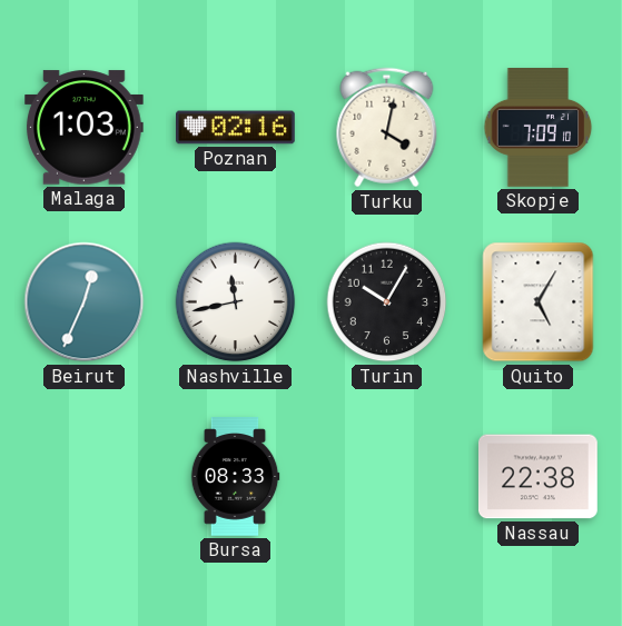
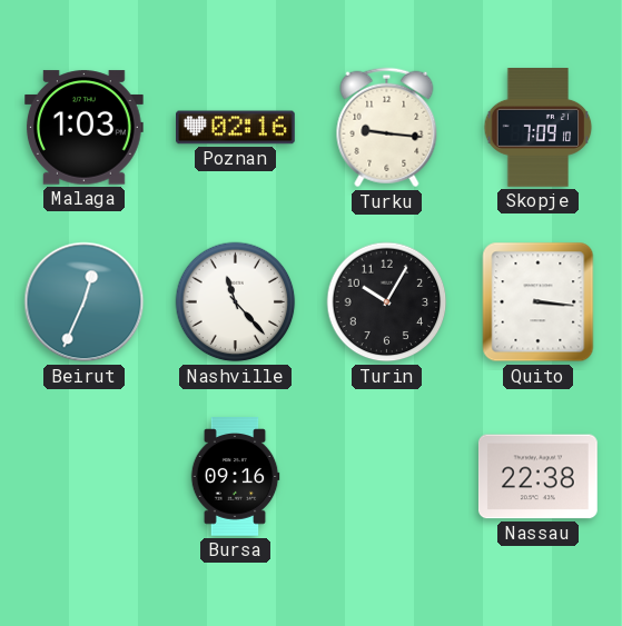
Turku: 4:02 -> 9:16
Nashville: 11:43 -> 11:23
Quito: 5:05 -> 3:16
Bursa: 08:33 -> 09:16
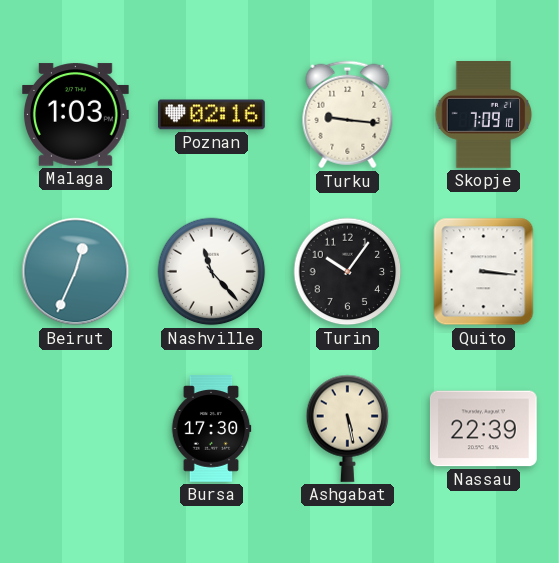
Turin: 10:05 -> 10:06
Bursa: 09:16 -> 17:30
Ashgabat: none -> 5:28
Nassau: 22:38 -> 22:39
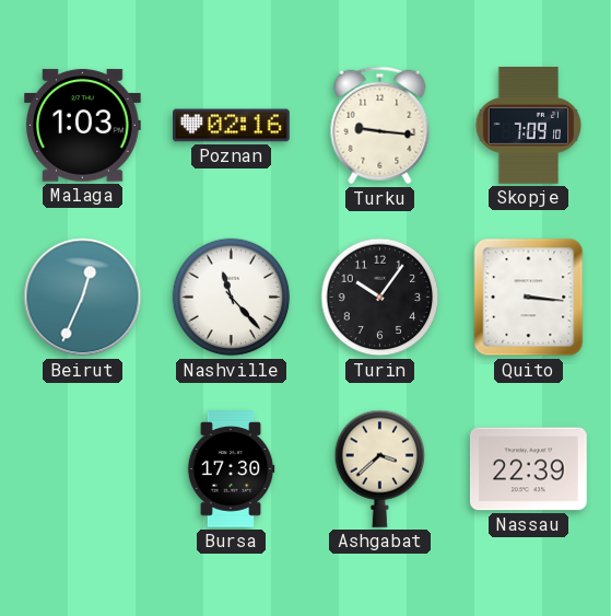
Ashgabat: 5:28 -> 3:38
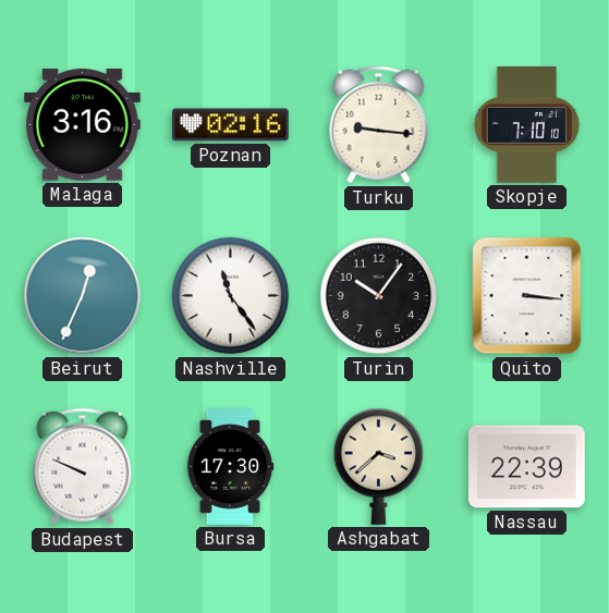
Malaga: 1:03 -> 3:16
Skopje: 7:09 -> 7:10
Nashville: 11:23 -> 11:24
Budapest: none -> 9:49
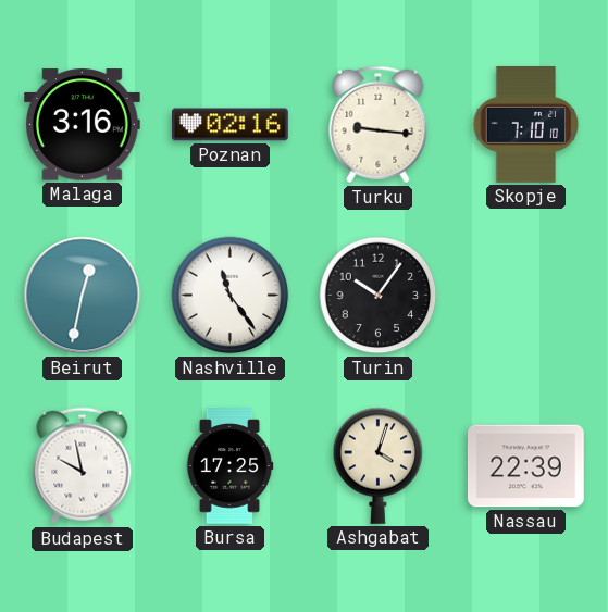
Beirut: 12:34 -> 12:32
Quito: 3:16 -> none
Budapest: 9:49 -> 9:58
Bursa: 17:30 -> 17:25
Ashgabat: 3:38 -> 4:03
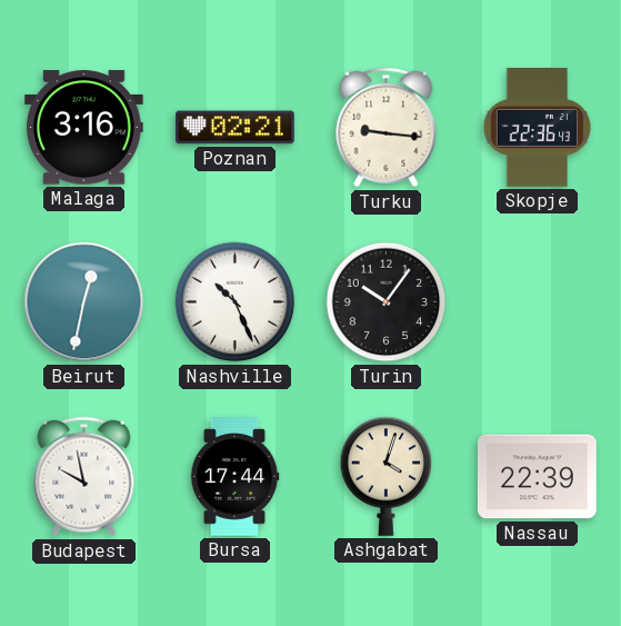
Poznan: 02:16 -> 02:21
Skopje: 7:10 -> 22:36
Nashville: 11:24 -> 10:26
Bursa: 17:25 -> 17:44
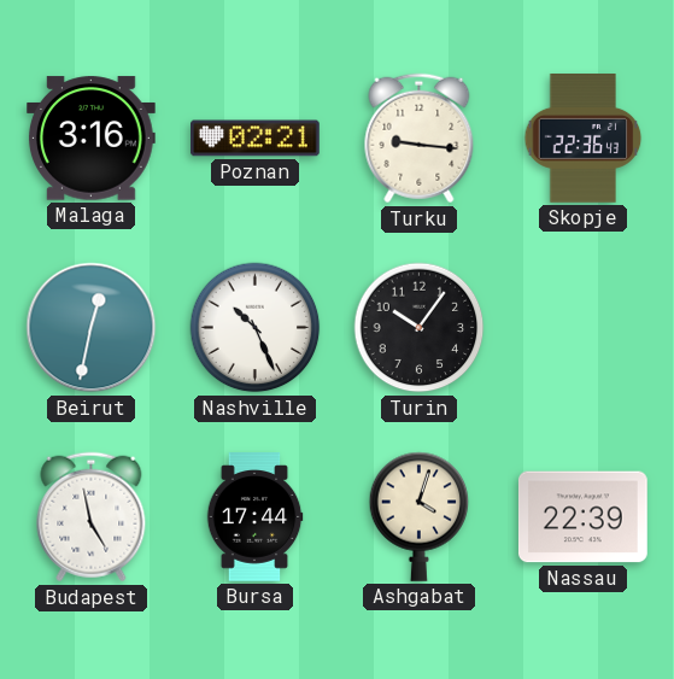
Budapest: 9:58 -> 4:58
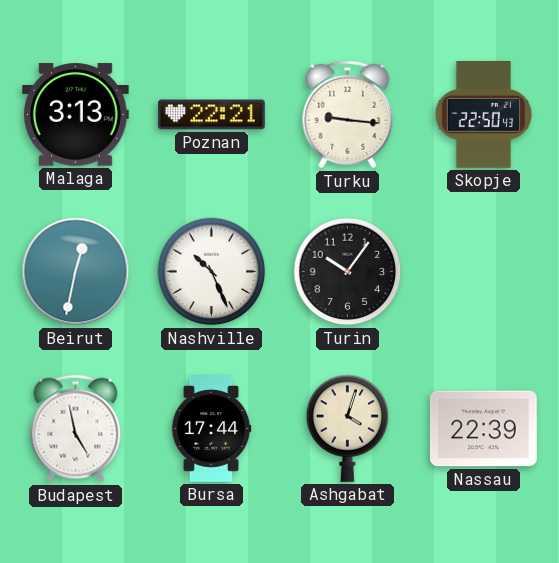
Malaga: 3:16 -> 3:13
Poznan: 02:21 -> 22:21
Skopje: 22:36 -> 22:50
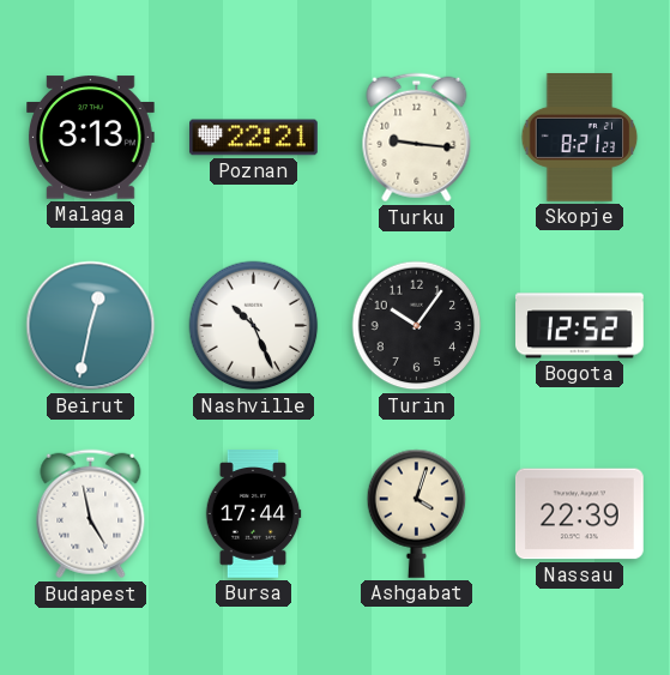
Skopje: 22:50 -> 8:21
Bogota: none -> 12:52
